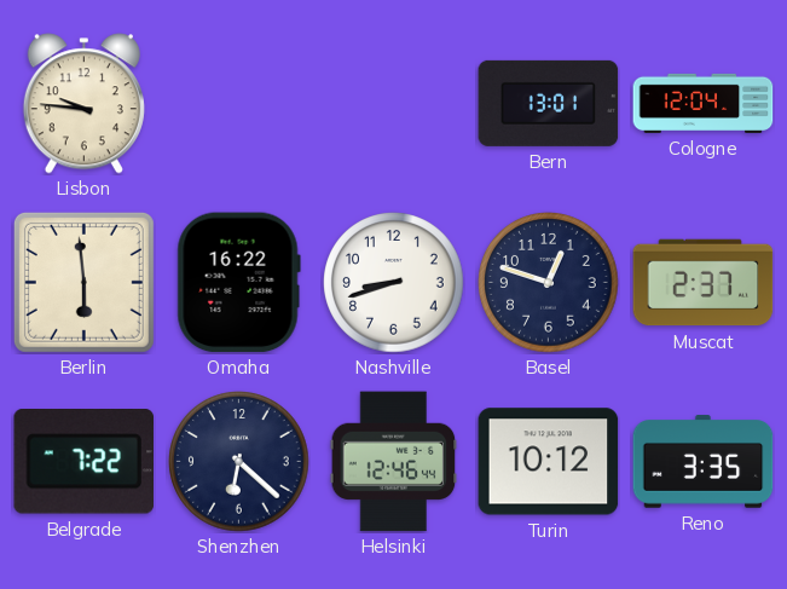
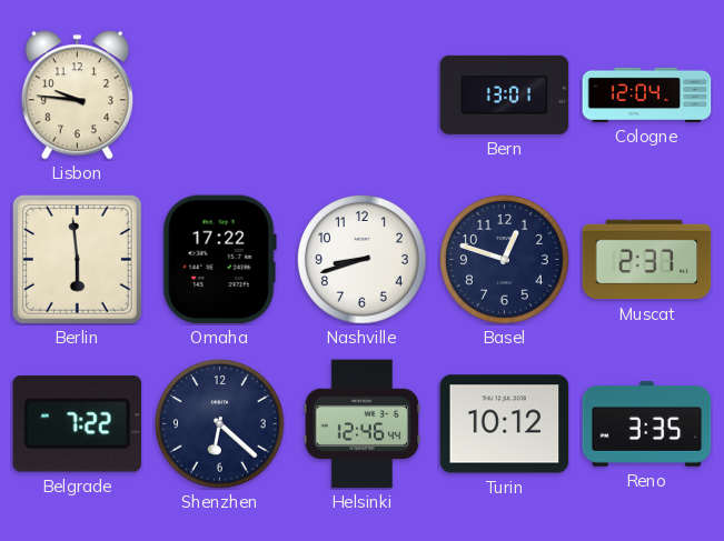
Omaha: 16:22 -> 17:22
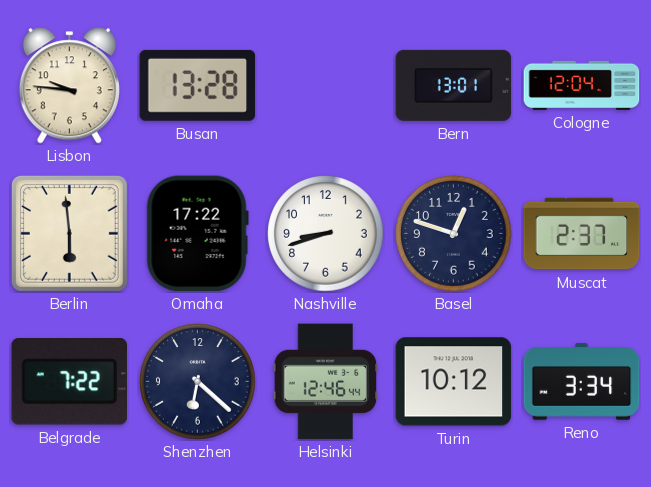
Busan: none -> 13:28
Reno: 3:35 -> 3:34
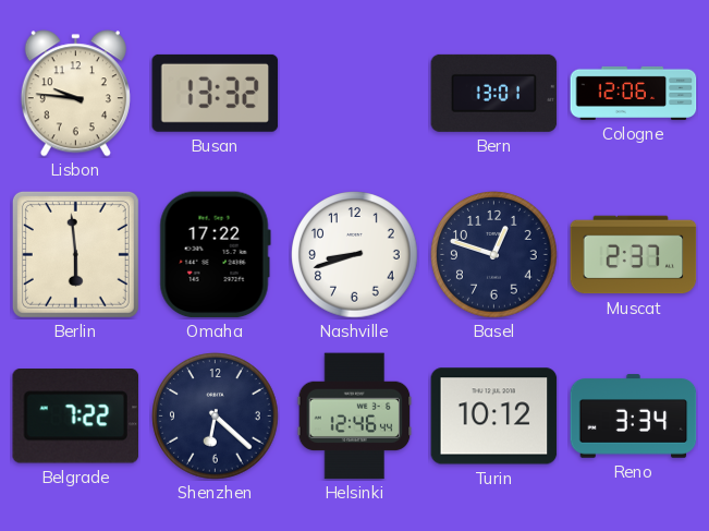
Busan: 13:28 -> 13:32
Cologne: 12:04 -> 12:06
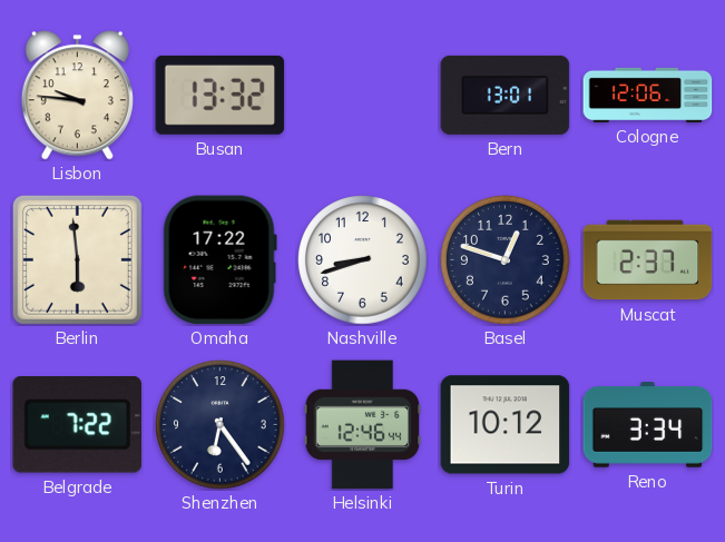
Shenzhen: 6:22 -> 6:24
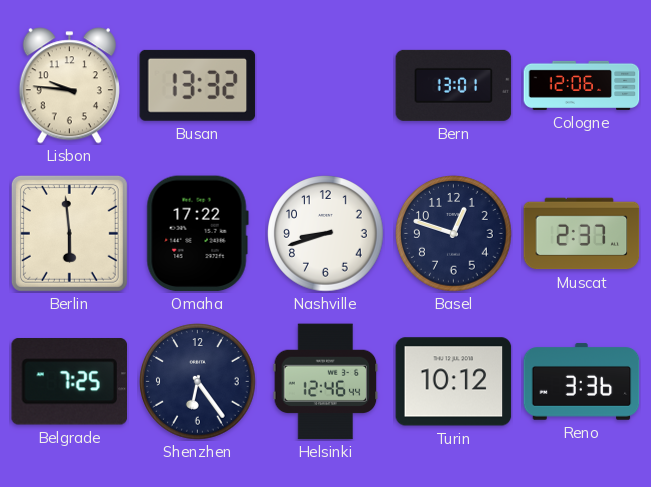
Belgrade: 7:22 -> 7:25
Reno: 3:34 -> 3:36
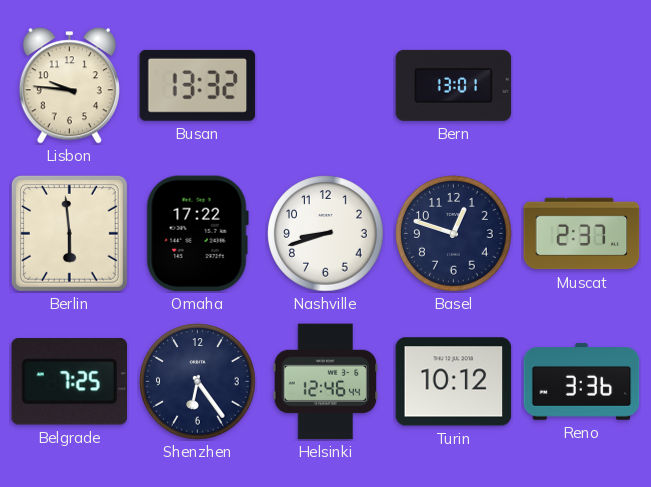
Cologne: 12:06 -> none
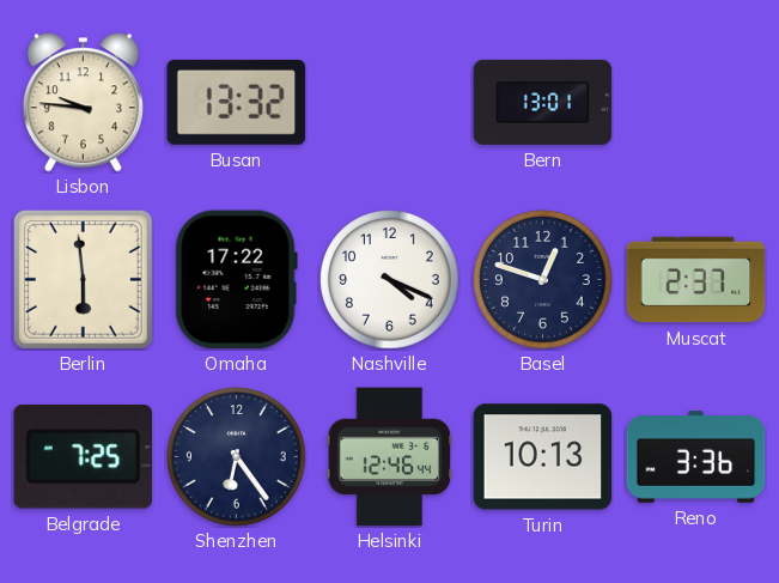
Nashville: 8:42 -> 4:19
Turin: 10:12 -> 10:13
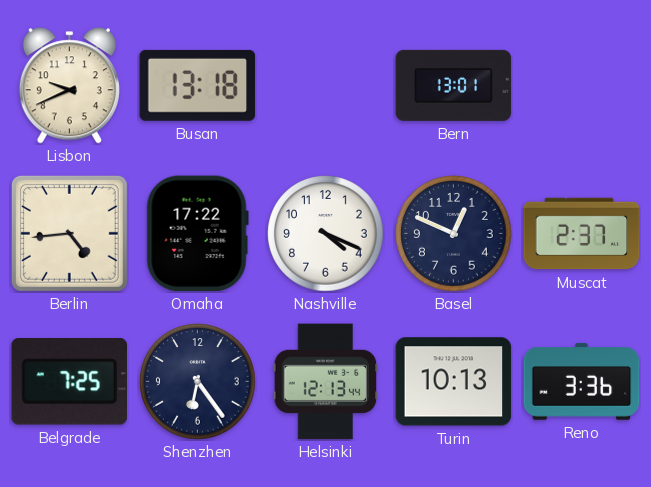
Lisbon: 9:46 -> 9:41
Busan: 13:32 -> 13:18
Berlin: 5:59 -> 4:44
Basel: 12:48 -> 12:49
Helsinki: 12:46 -> 12:13
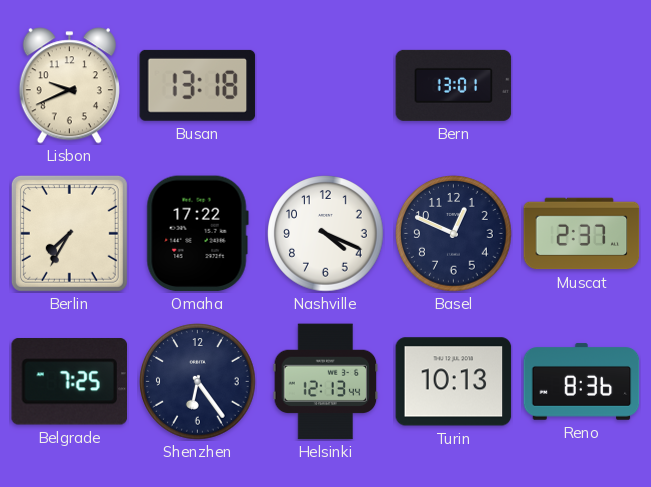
Berlin: 4:44 -> 7:35
Reno: 3:36 -> 8:36
